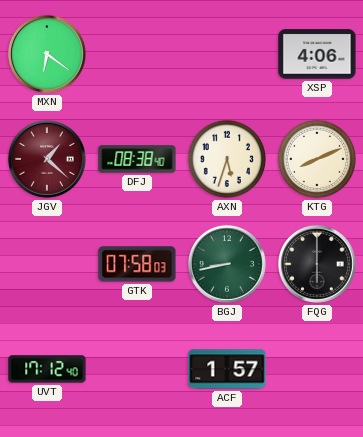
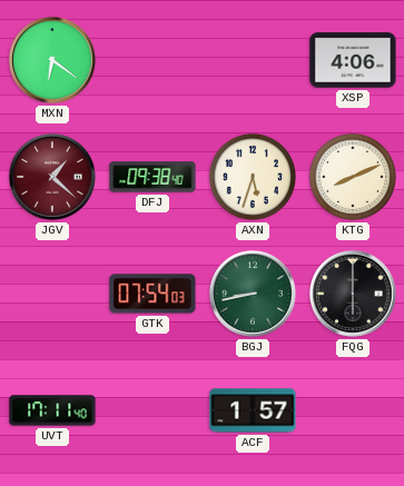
DFJ: 08:38 -> 09:38
GTK: 07:58 -> 07:54
UVT: 17:12 -> 17:11
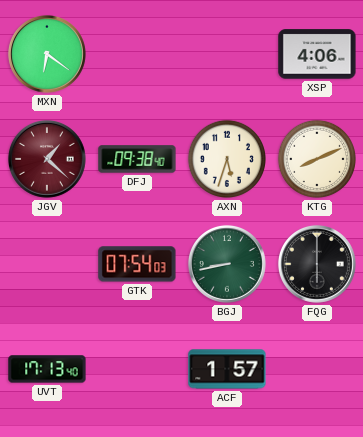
UVT: 17:11 -> 17:13
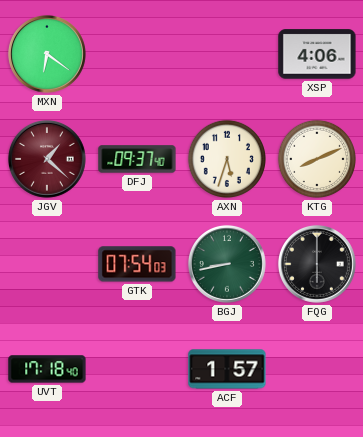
DFJ: 09:38 -> 09:37
UVT: 17:13 -> 17:18
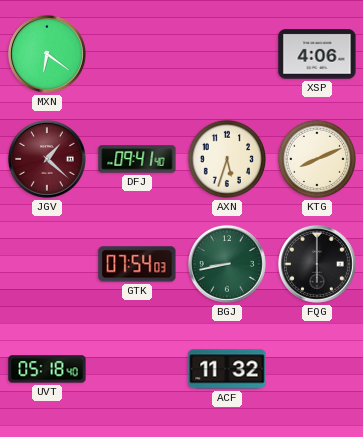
DFJ: 09:37 -> 09:41
UVT: 17:18 -> 05:18
ACF: 1:57 -> 11:32
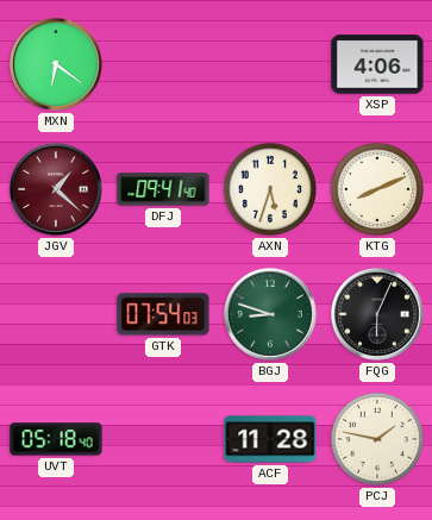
BGJ: 8:43 -> 8:48
FQG: 6:00 -> 6:04
ACF: 11:32 -> 11:28
PCJ: none -> 1:47
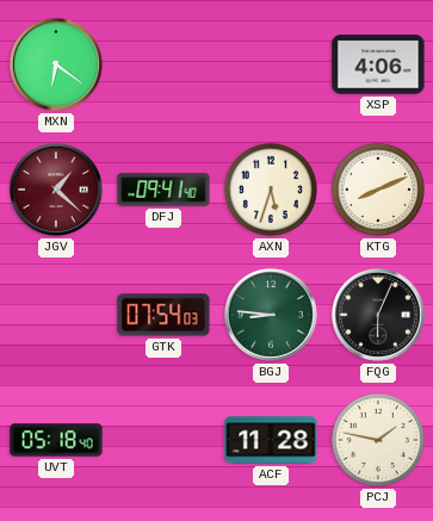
BGJ: 8:48 -> 8:46
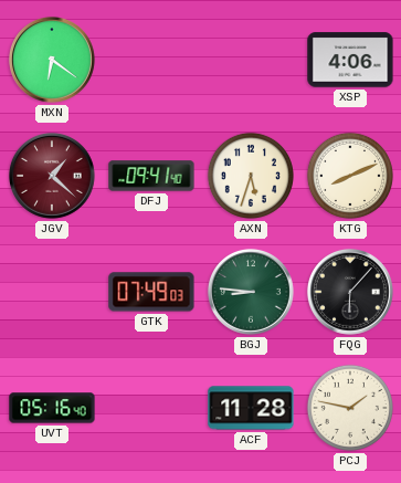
GTK: 07:54 -> 07:49
FQG: 6:04 -> 6:07
UVT: 05:18 -> 05:16
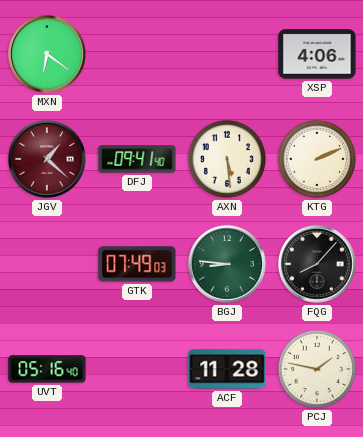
AXN: 5:33 -> 5:29
KTG: 8:11 -> 2:11
FQG: 6:07 -> 8:07
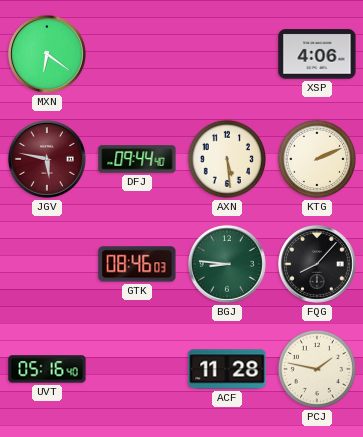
JGV: 1:22 -> 5:47
DFJ: 09:41 -> 09:44
GTK: 07:49 -> 08:46
